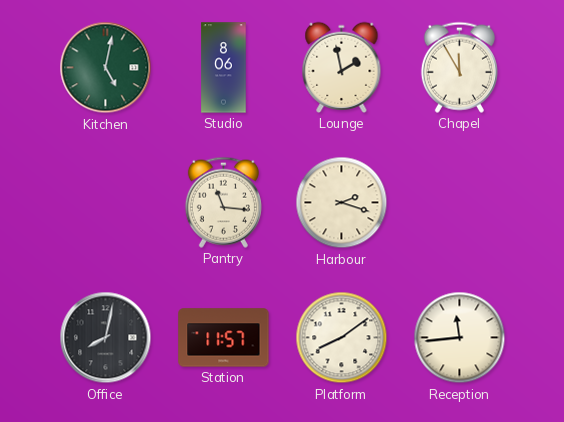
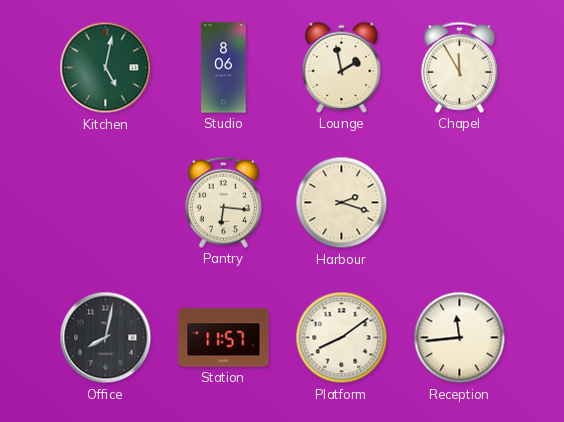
Pantry: 11:16 -> 6:16
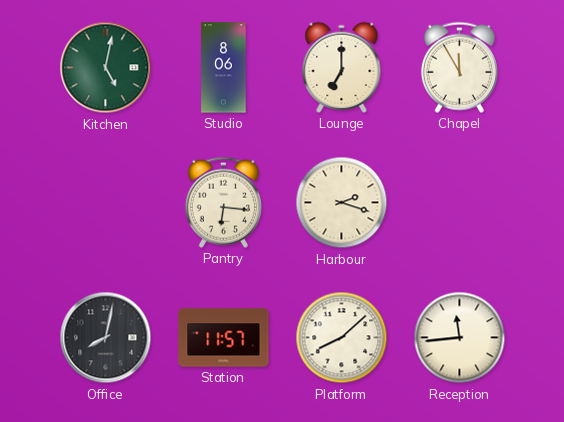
Lounge: 1:58 -> 7:00
Platform: 8:09 -> 8:08
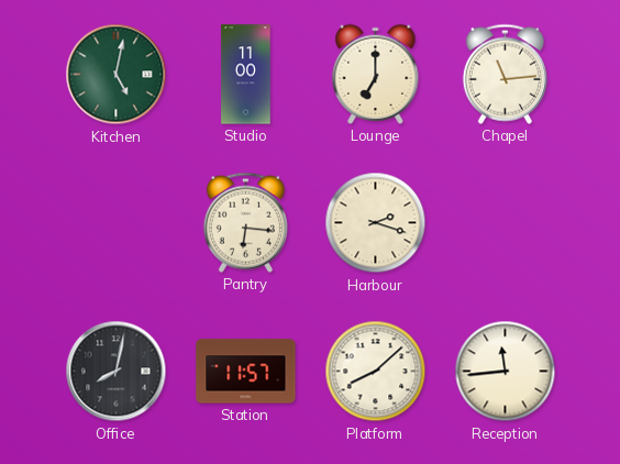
Studio: 8:06 -> 11:00
Chapel: 11:55 -> 11:14
